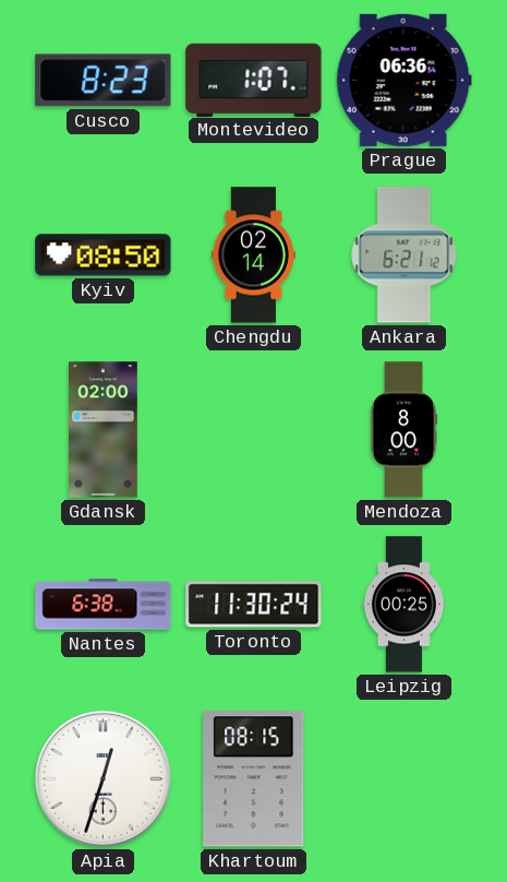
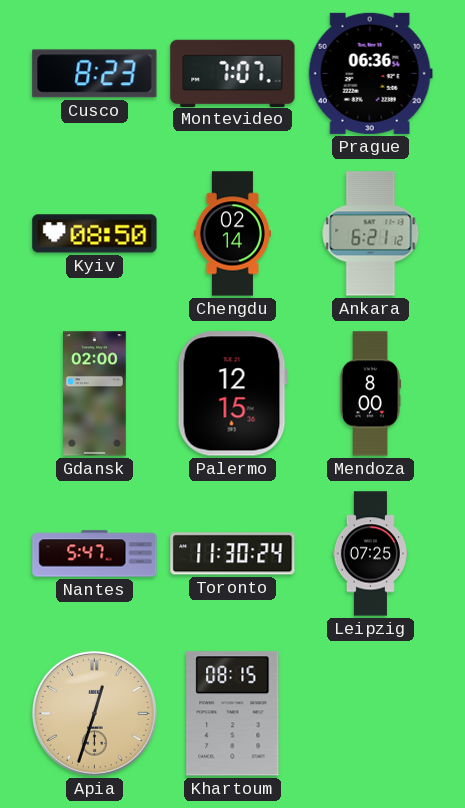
Montevideo: 1:07 -> 7:07
Palermo: none -> 12:15
Nantes: 6:38 -> 5:47
Leipzig: 00:25 -> 07:25
Apia dial: white -> champagne
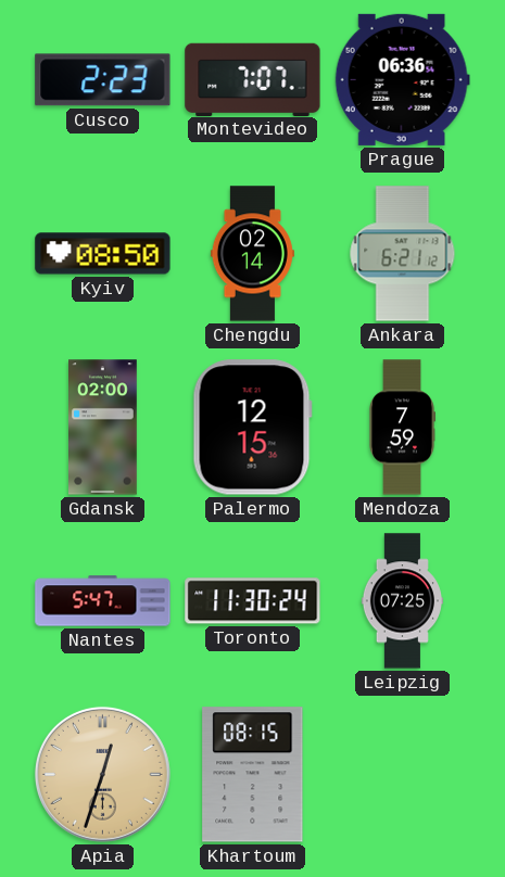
Cusco: 8:23 -> 2:23
Mendoza: 8:00 -> 7:59
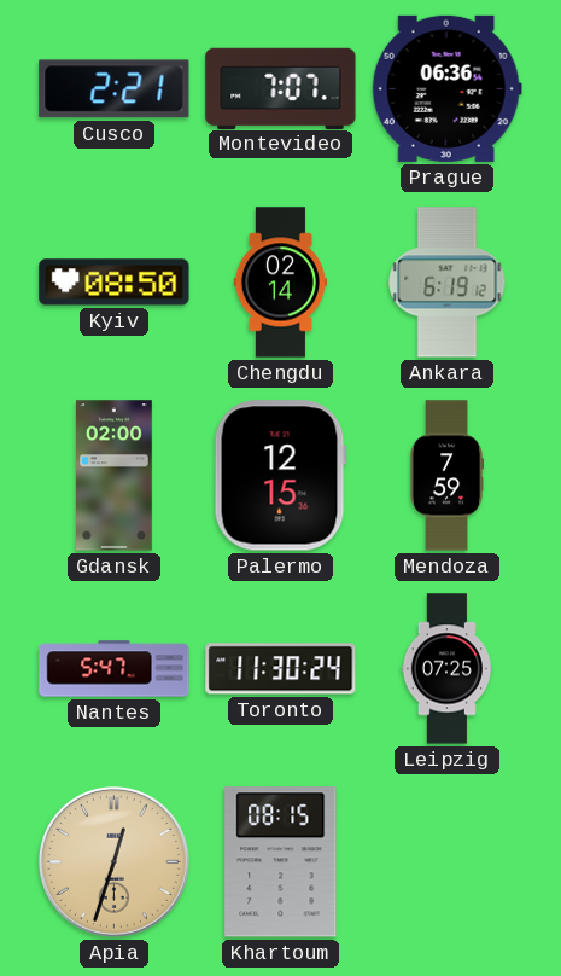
Cusco: 2:23 -> 2:21
Ankara: 6:21 -> 6:19
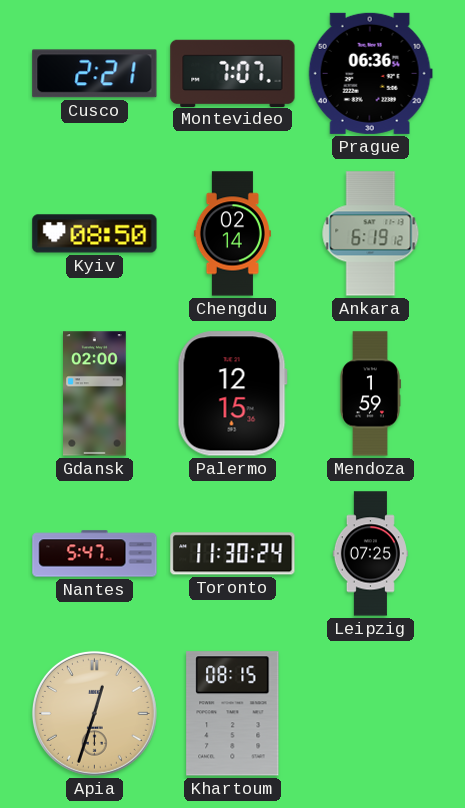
Mendoza: 7:59 -> 1:59
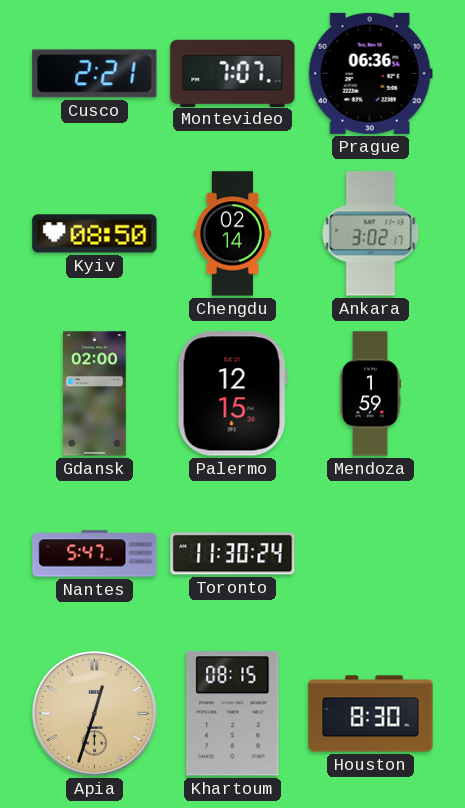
Ankara: 6:19 -> 3:02
Leipzig: 07:25 -> none
Houston: none -> 8:30
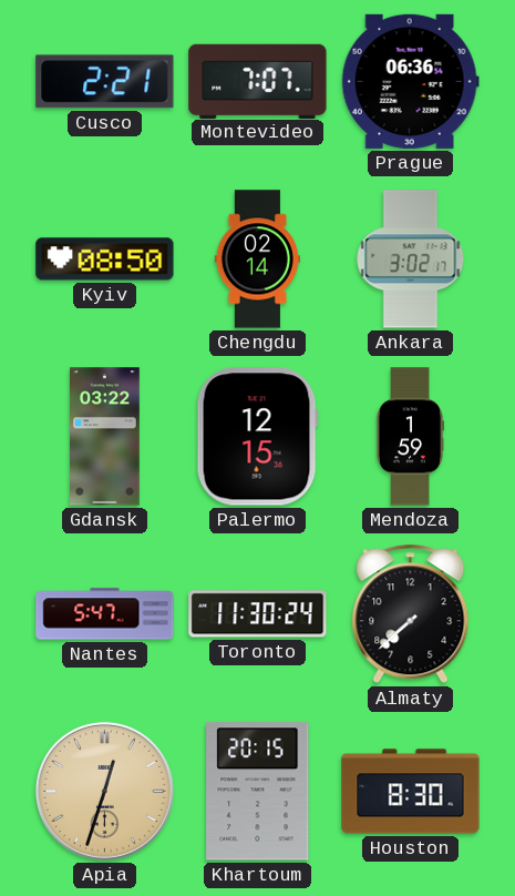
Gdansk: 02:00 -> 03:22
Almaty: none -> 7:38
Khartoum: 08:15 -> 20:15
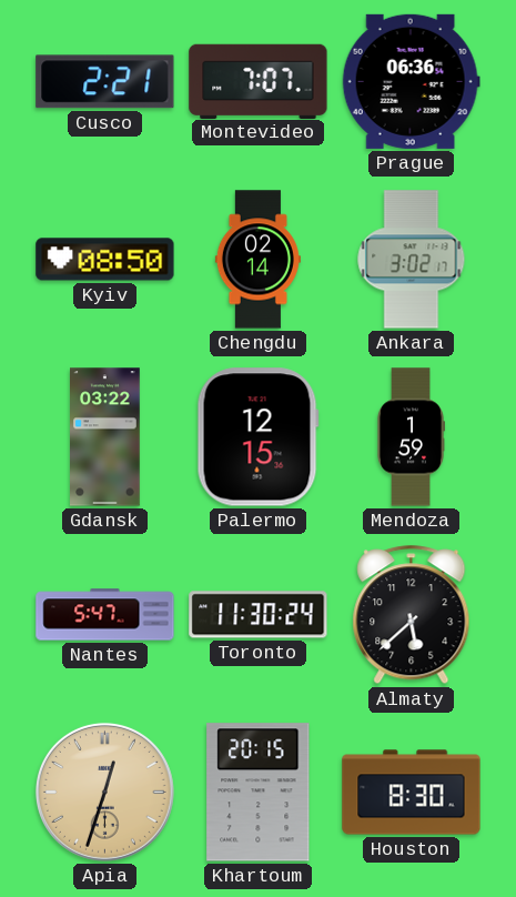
Almaty: 7:38 -> 5:38
